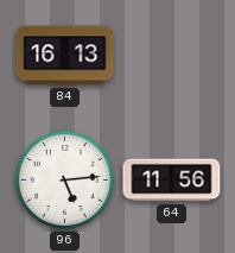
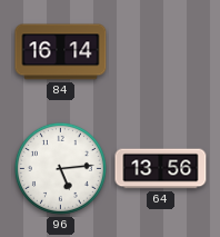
84: 16:13 -> 16:14
64: 11:56 -> 13:56
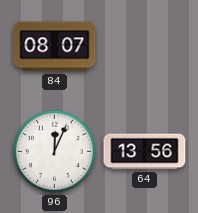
84: 16:14 -> 08:07
96: 5:14 -> 12:04
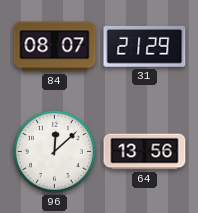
31: none -> 21:29
96: 12:04 -> 12:08
